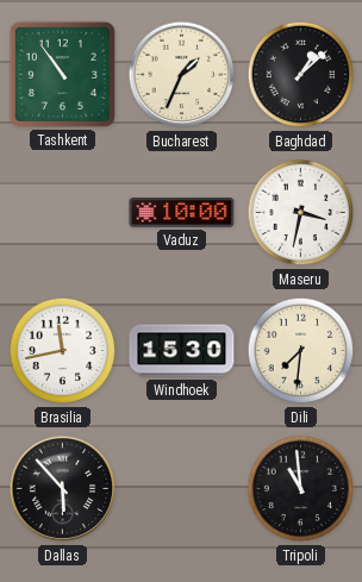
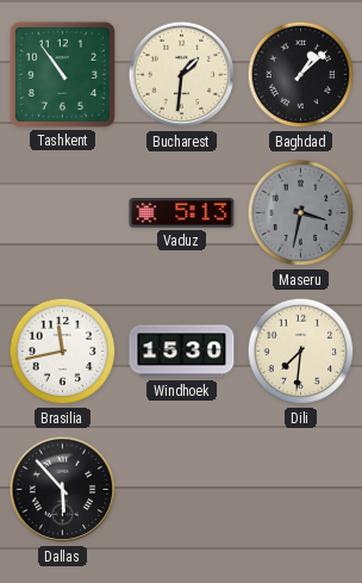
Bucharest: 1:34 -> 1:31
Vaduz: 10:00 -> 5:13
Maseru dial: white -> grey
Tripoli: 10:59 -> none
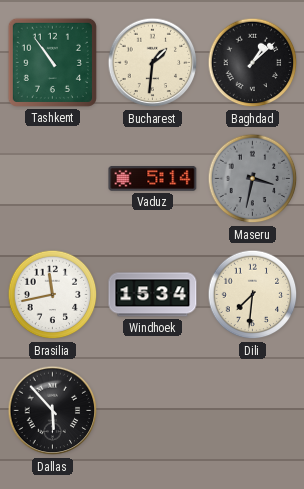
Vaduz: 5:13 -> 5:14
Windhoek: 15:30 -> 15:34
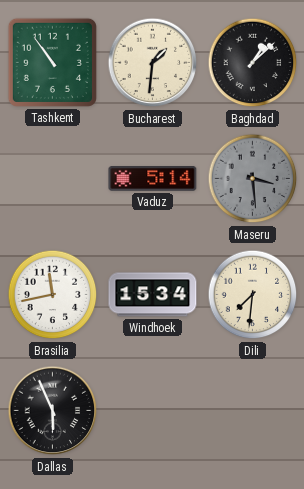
Maseru: 3:32 -> 3:29
Dallas: 5:53 -> 5:56
